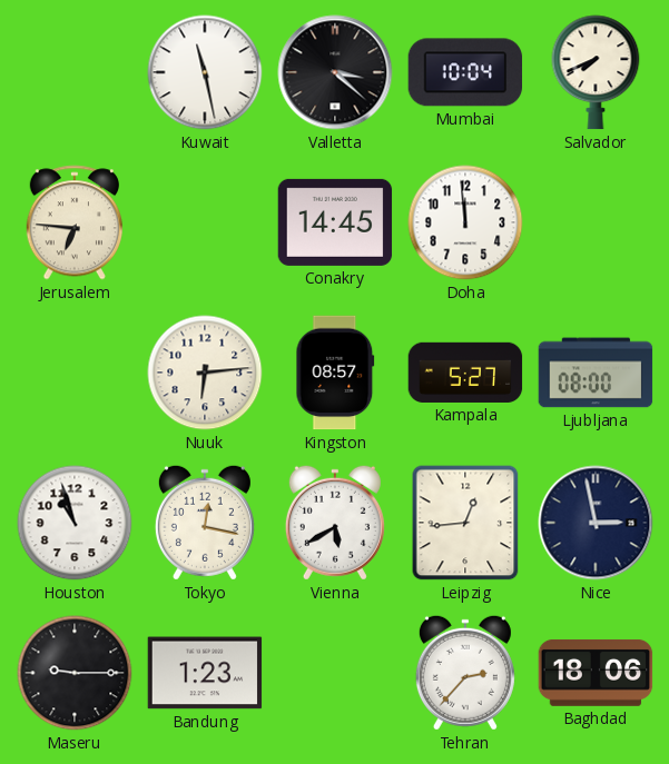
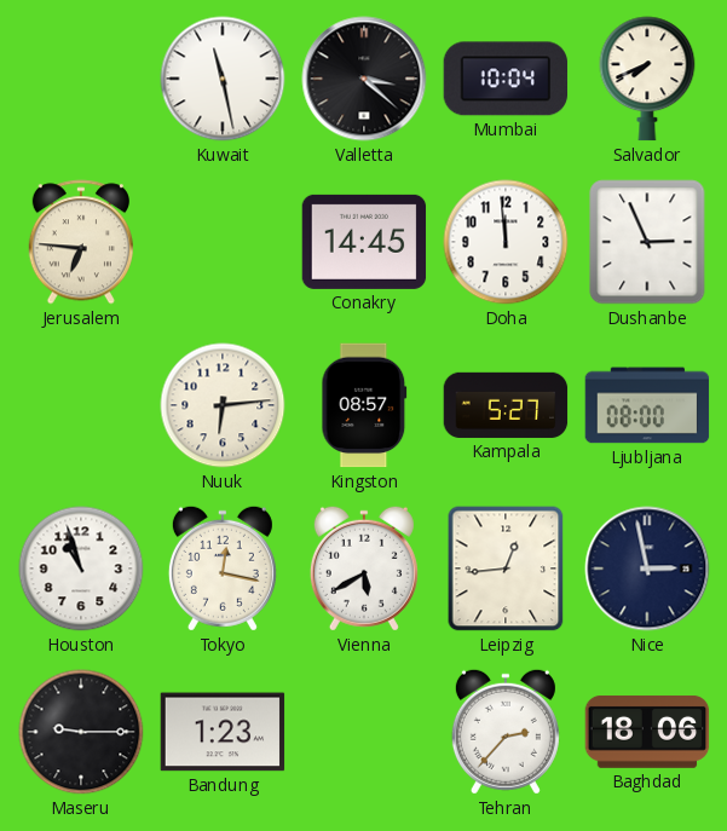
Dushanbe: none -> 2:56
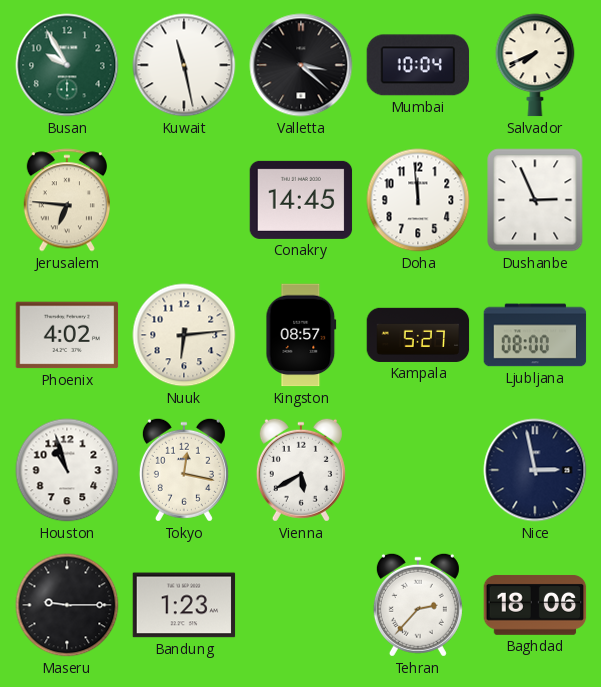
Busan: none -> 9:55
Phoenix: none -> 4:02
Leipzig: 12:44 -> none
